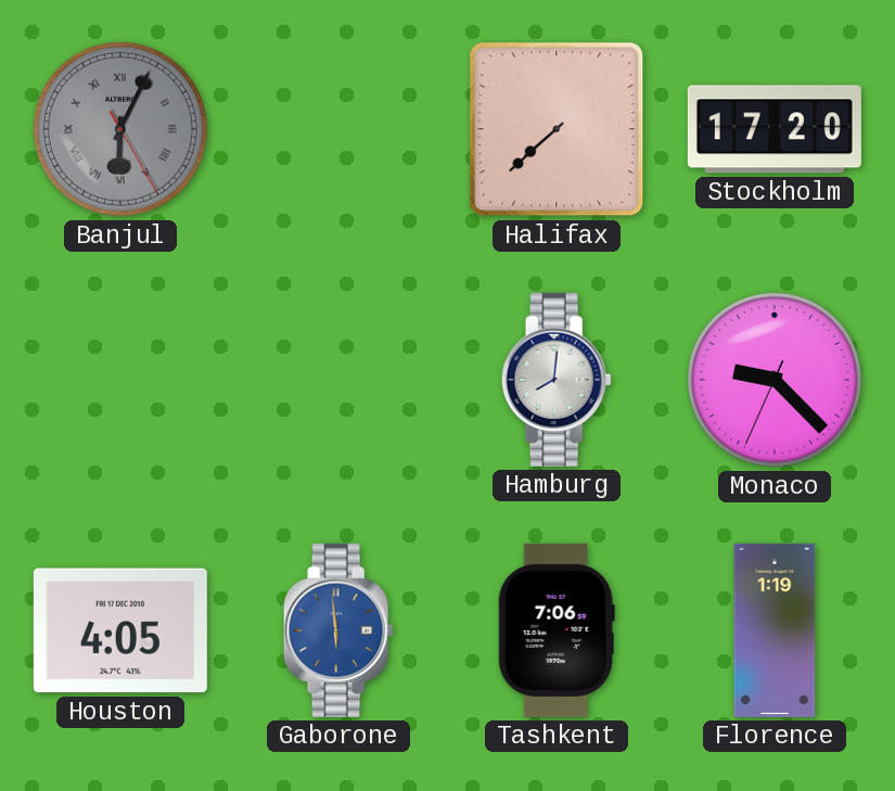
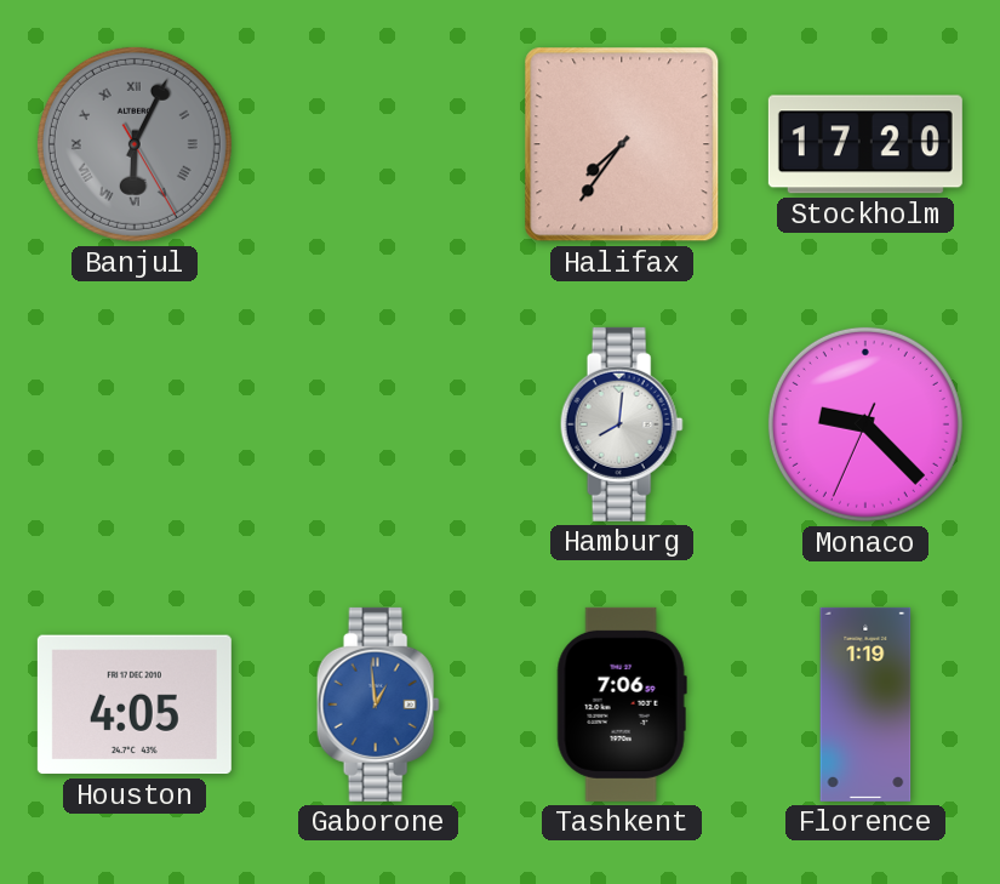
Halifax: 7:38 -> 7:36
Gaborone: 5:59 -> 12:59
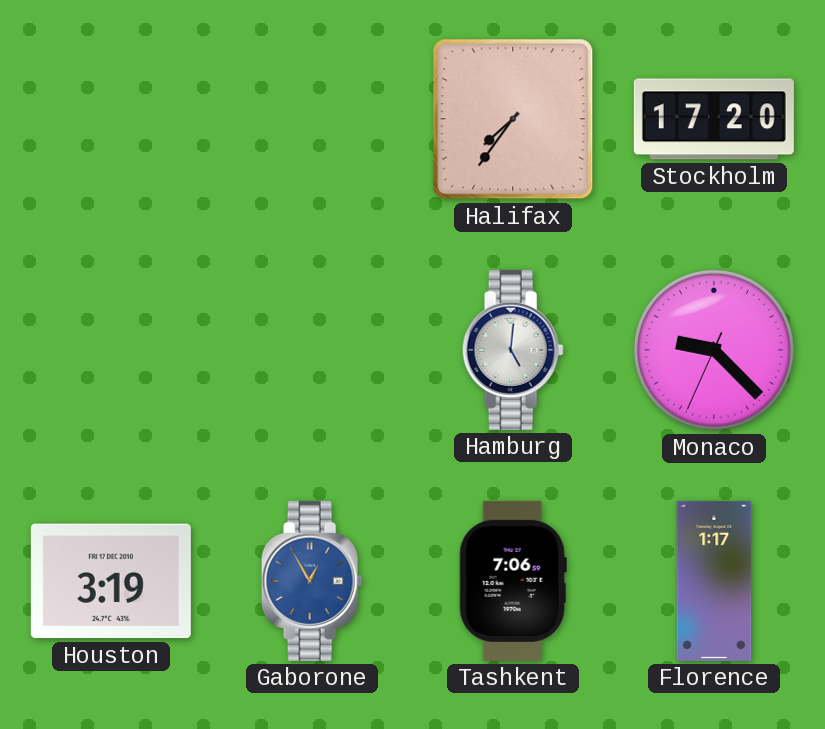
Banjul: 6:04 -> none
Hamburg: 8:01 -> 5:01
Houston: 4:05 -> 3:19
Gaborone: 12:59 -> 12:55
Florence: 1:19 -> 1:17
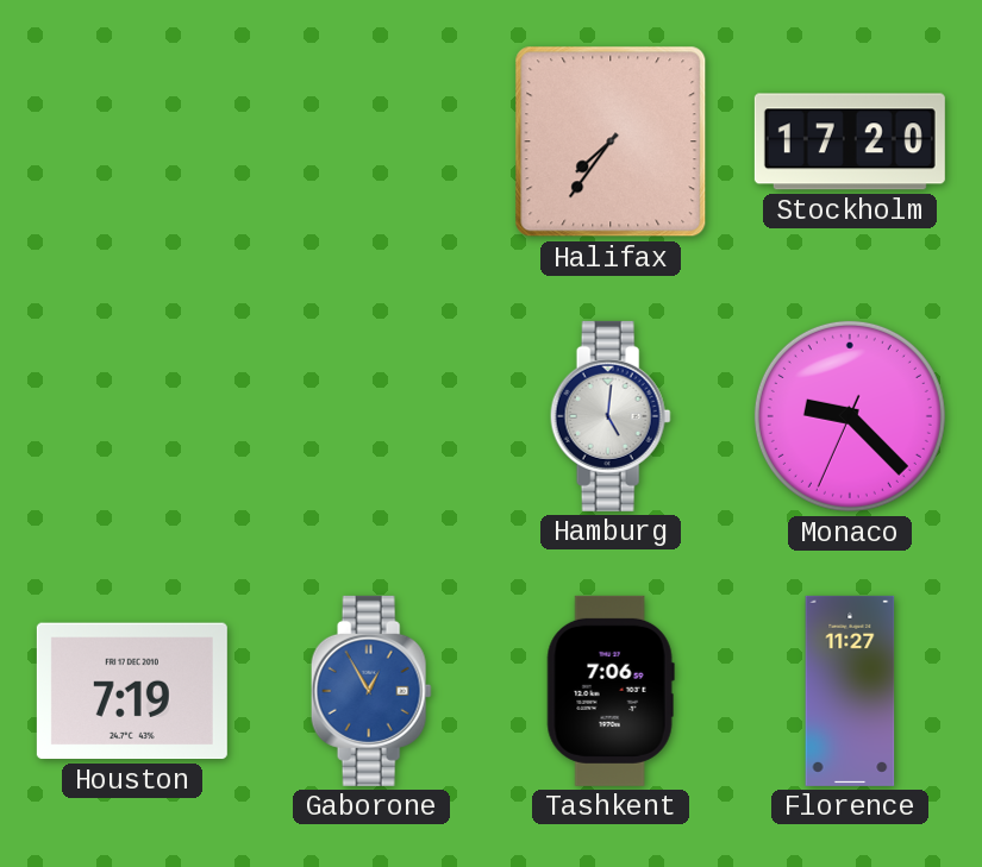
Houston: 3:19 -> 7:19
Florence: 1:17 -> 11:27
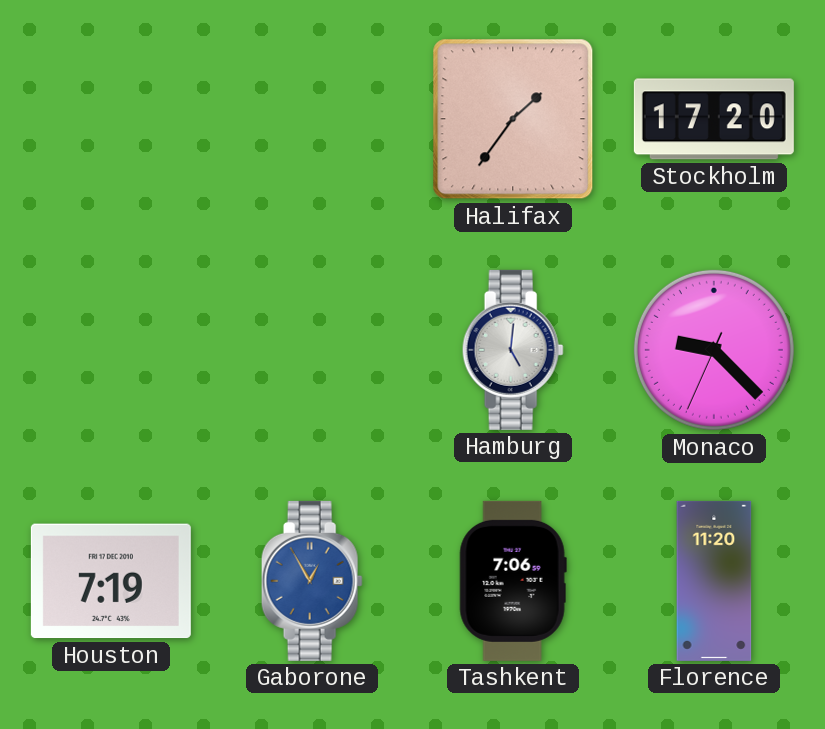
Halifax: 7:36 -> 1:36
Florence: 11:27 -> 11:20
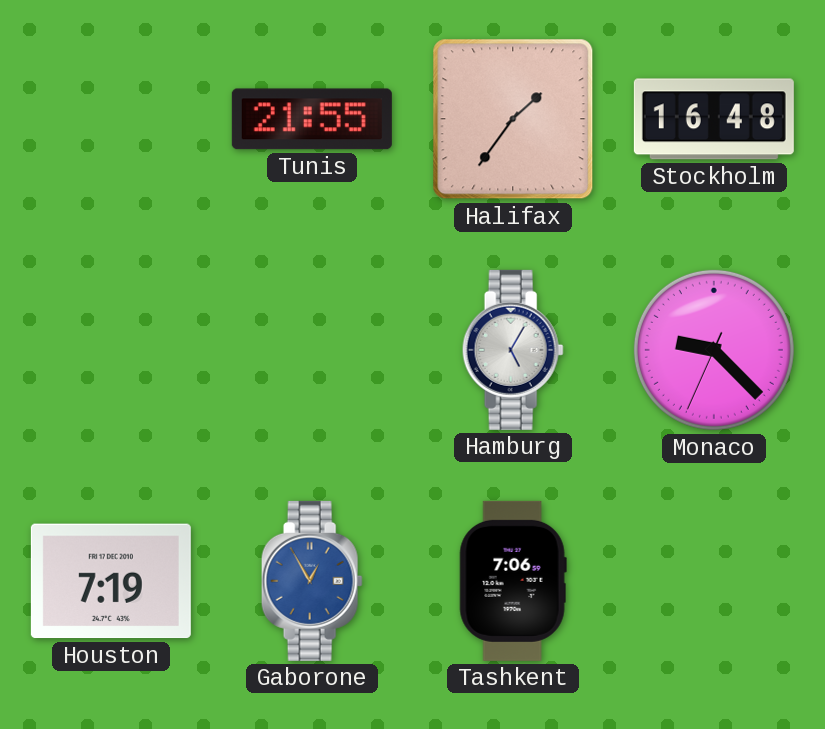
Tunis: none -> 21:55
Stockholm: 17:20 -> 16:48
Hamburg: 5:01 -> 5:05
Florence: 11:20 -> none
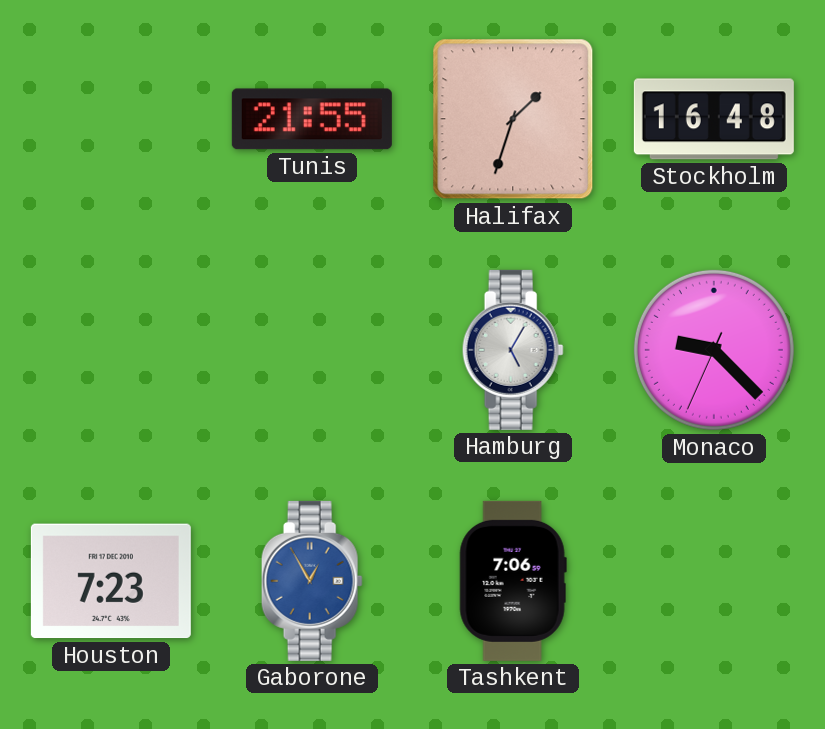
Halifax: 1:36 -> 1:33
Houston: 7:19 -> 7:23
